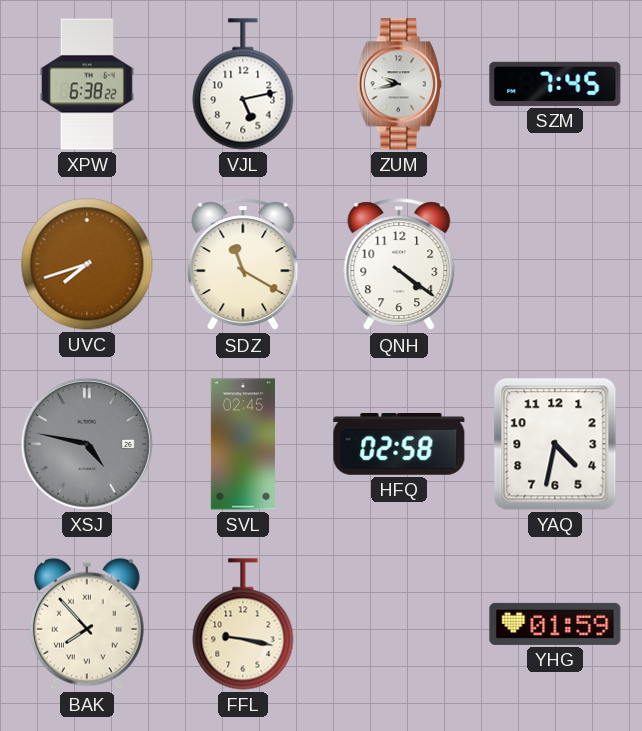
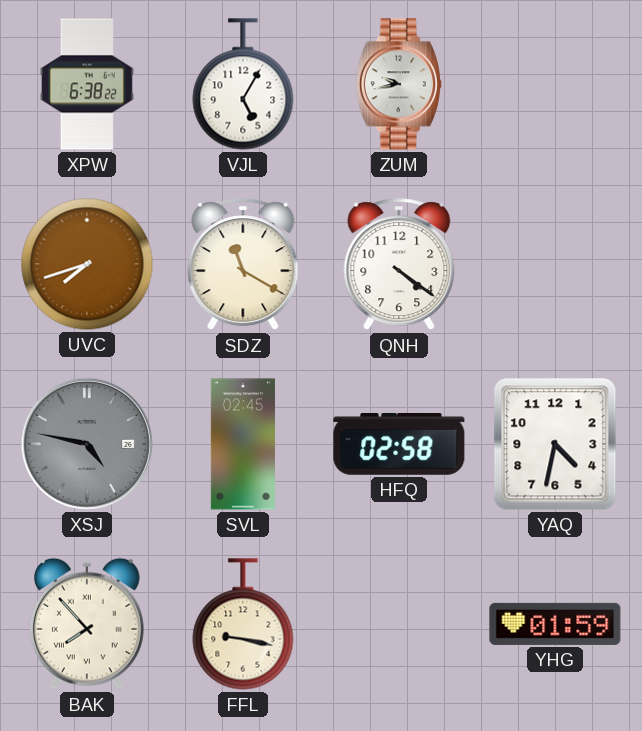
VJL: 5:13 -> 5:05
SZM: 7:45 -> none
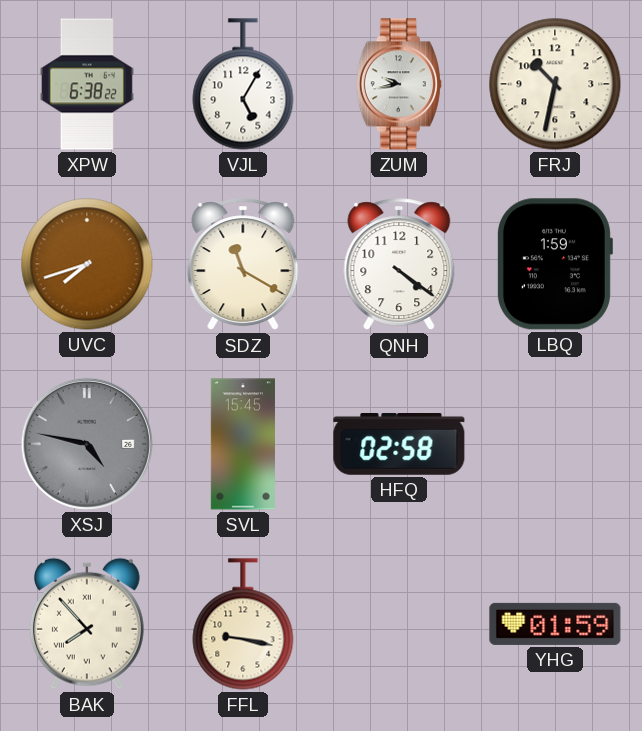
FRJ: none -> 10:32
LBQ: none -> 1:59
SVL: 02:45 -> 15:45
YAQ: 4:32 -> none
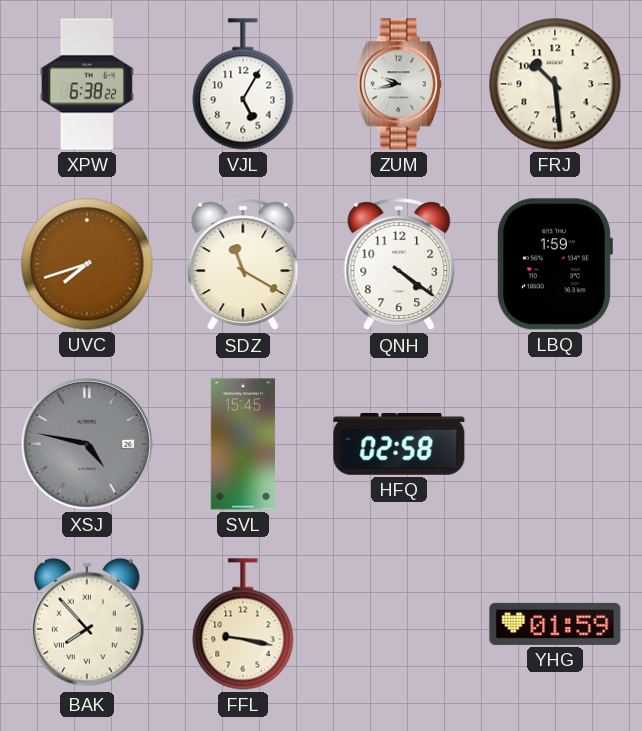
FRJ: 10:32 -> 10:29
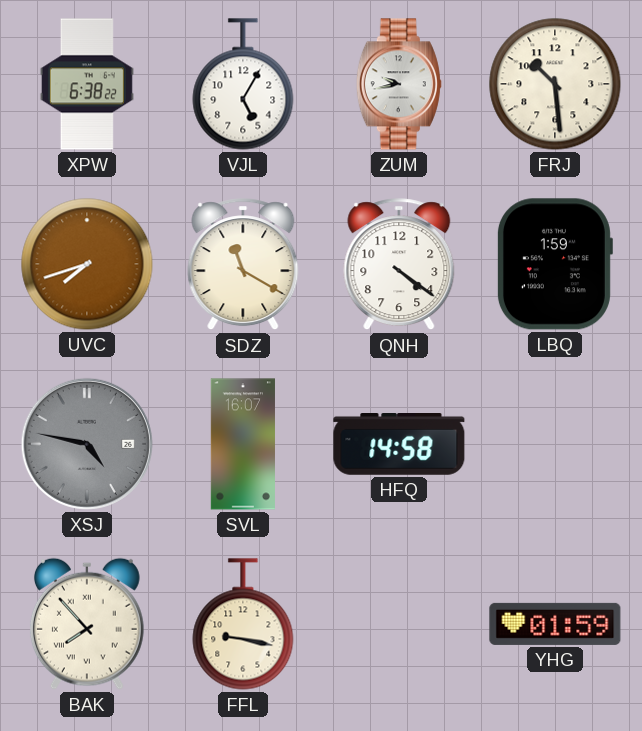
SVL: 15:45 -> 16:07
HFQ: 02:58 -> 14:58
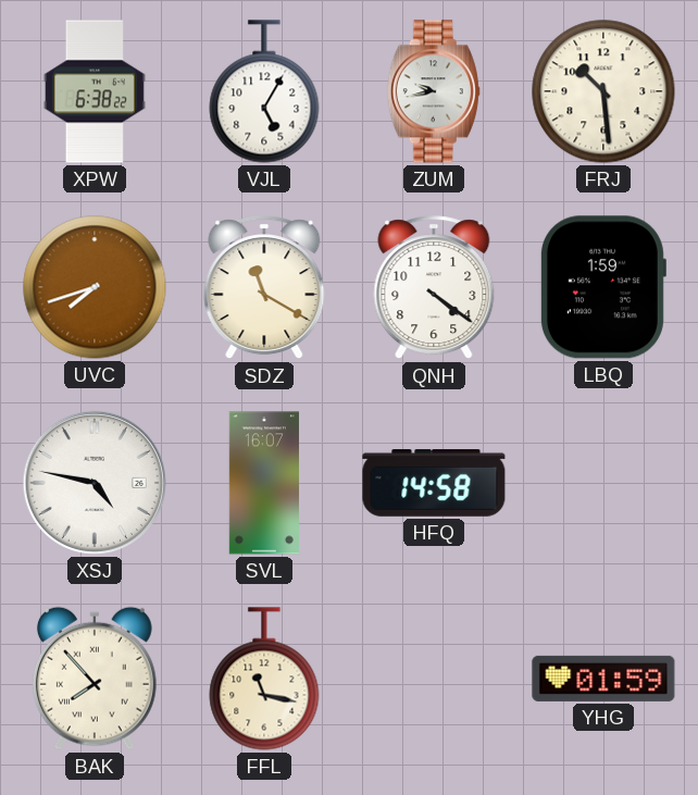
XSJ dial: grey -> white
FFL: 9:17 -> 11:17
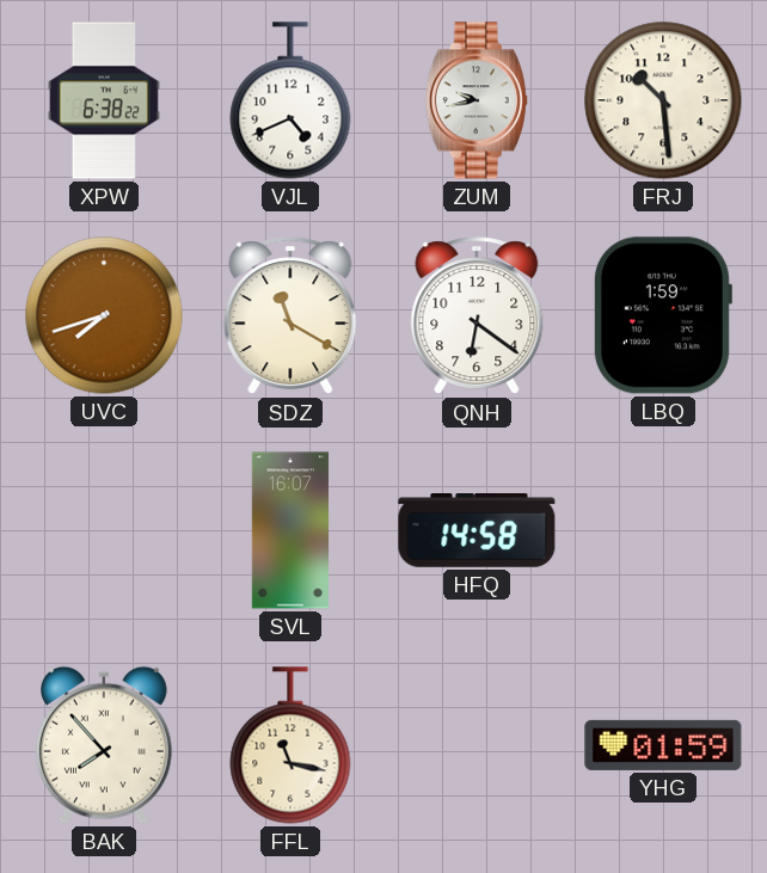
VJL: 5:05 -> 4:41
QNH: 4:21 -> 6:21
XSJ: 4:47 -> none
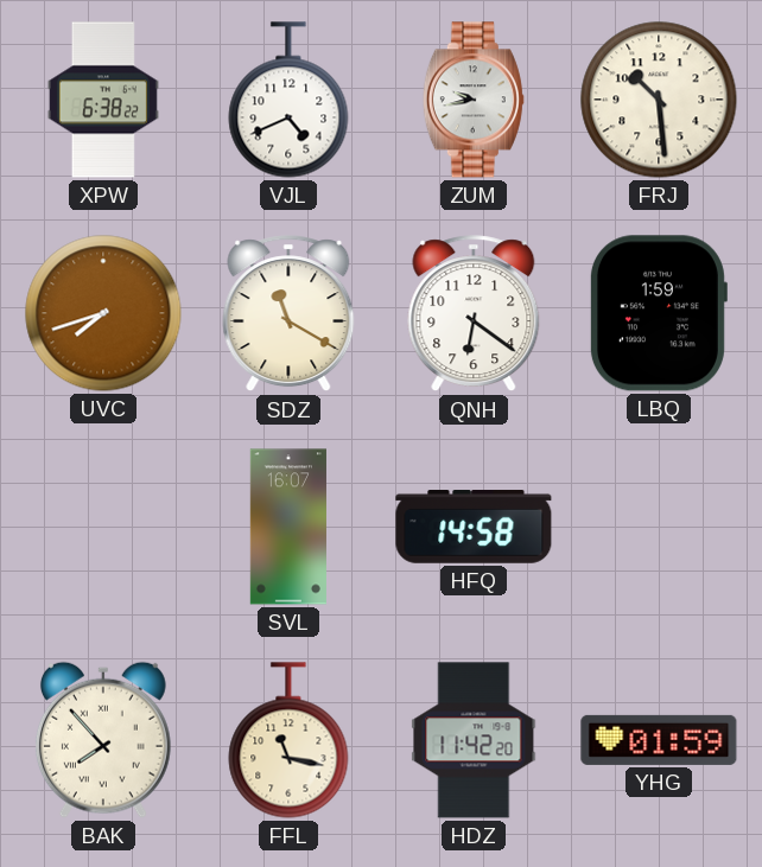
HDZ: none -> 11:42
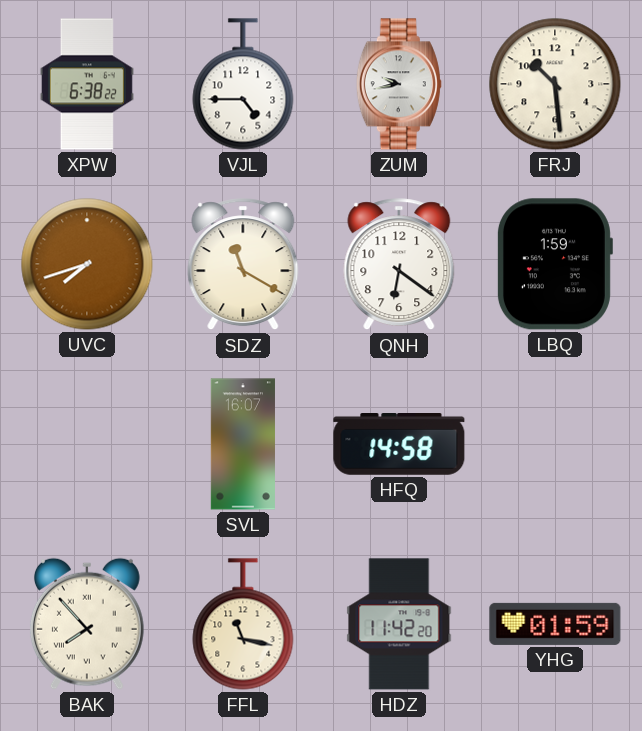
VJL: 4:41 -> 4:45
